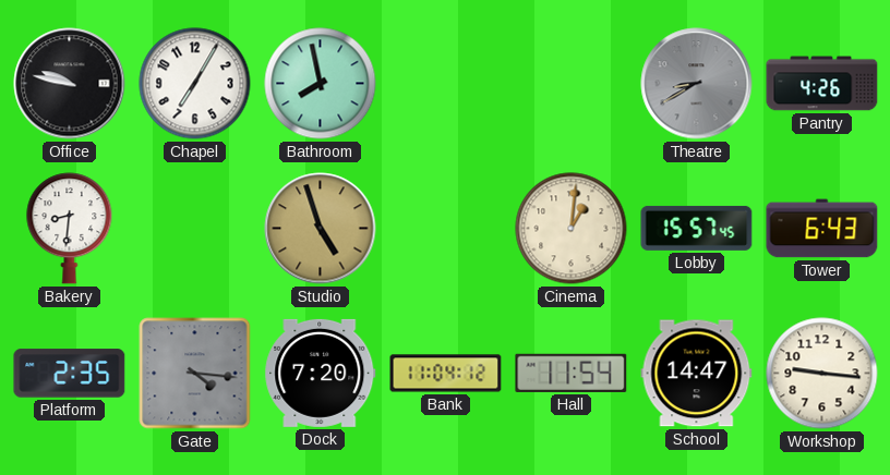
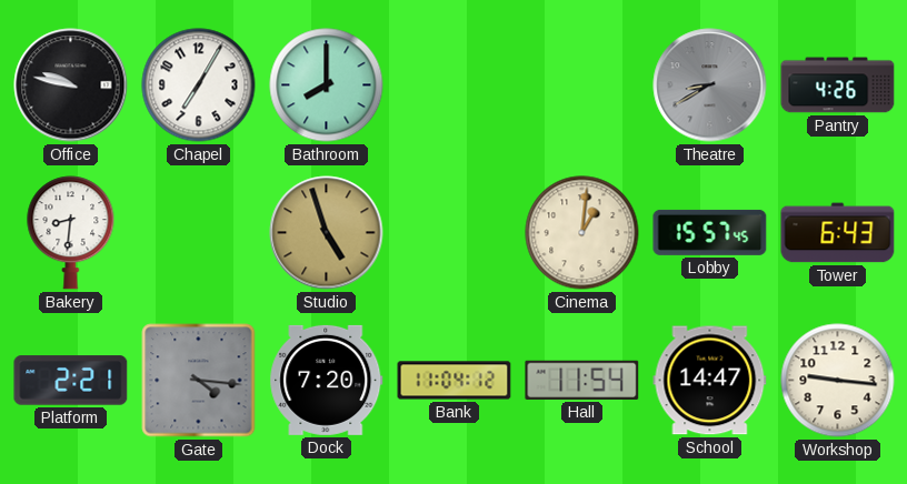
Bathroom: 7:58 -> 8:00
Platform: 2:35 -> 2:21
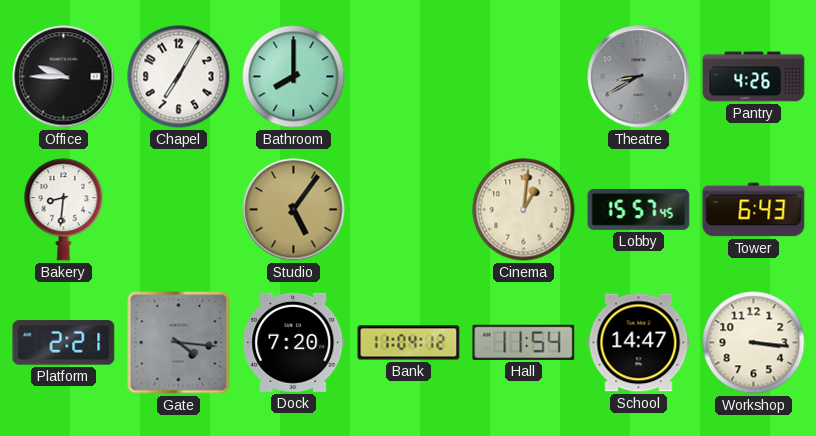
Office: 9:47 -> 9:45
Studio: 4:57 -> 5:06
Workshop: 9:16 -> 3:16
